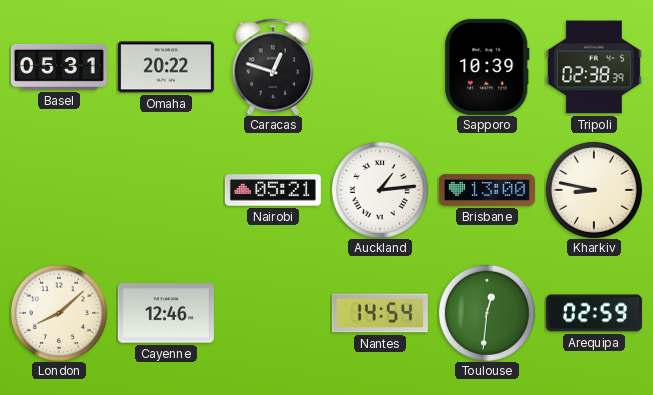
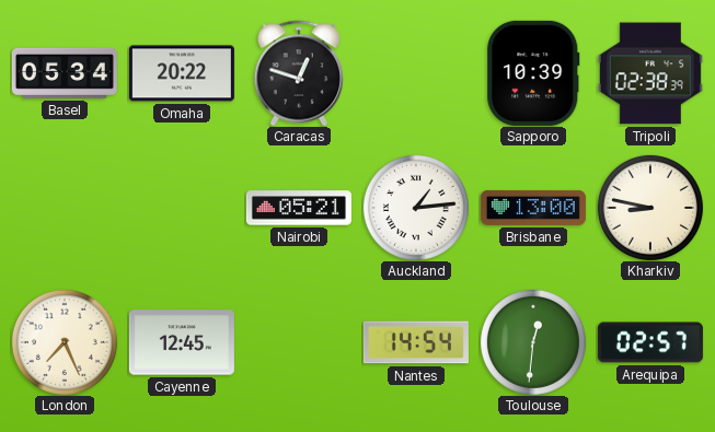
Basel: 05:31 -> 05:34
London: 8:08 -> 7:26
Cayenne: 12:46 -> 12:45
Arequipa: 02:59 -> 02:57
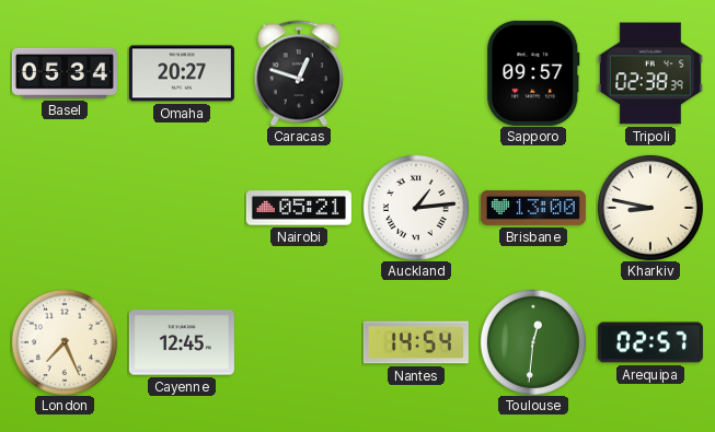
Omaha: 20:22 -> 20:27
Sapporo: 10:39 -> 09:57
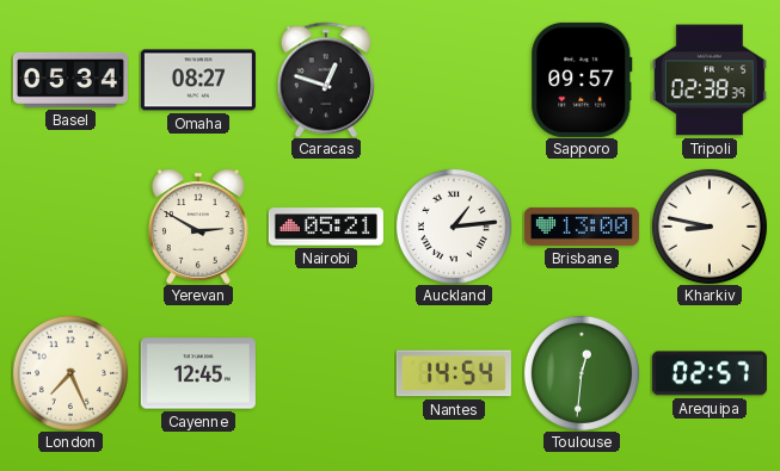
Omaha: 20:27 -> 08:27
Yerevan: none -> 2:50
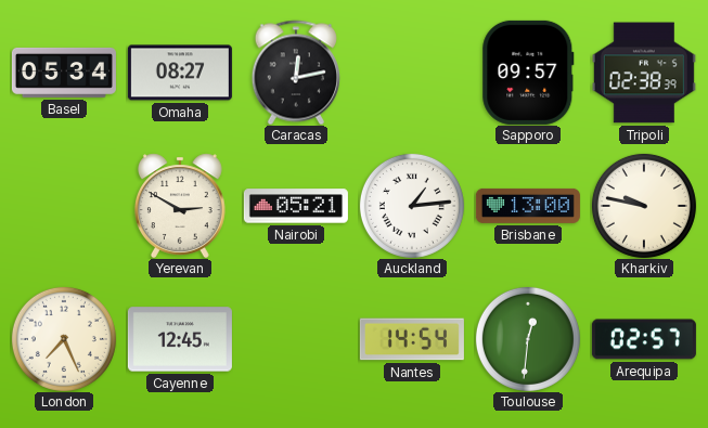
Caracas: 12:48 -> 12:13
Kharkiv: 8:47 -> 9:47
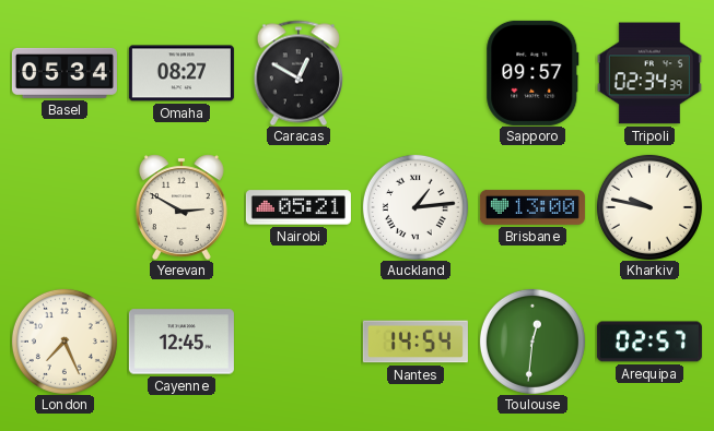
Caracas: 12:13 -> 12:50
Tripoli: 02:38 -> 02:34
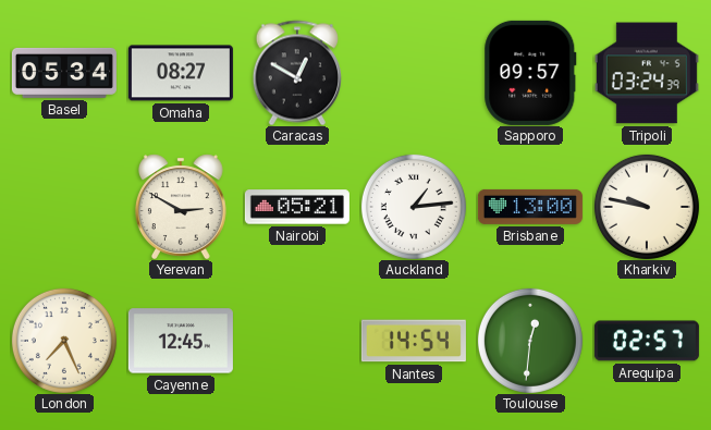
Tripoli: 02:34 -> 03:24
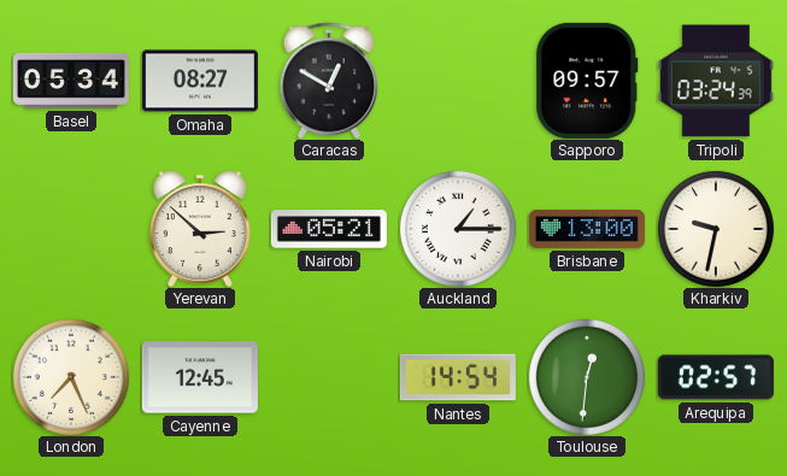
Yerevan: 2:50 -> 2:52
Auckland: 1:14 -> 1:15
Kharkiv: 9:47 -> 9:32
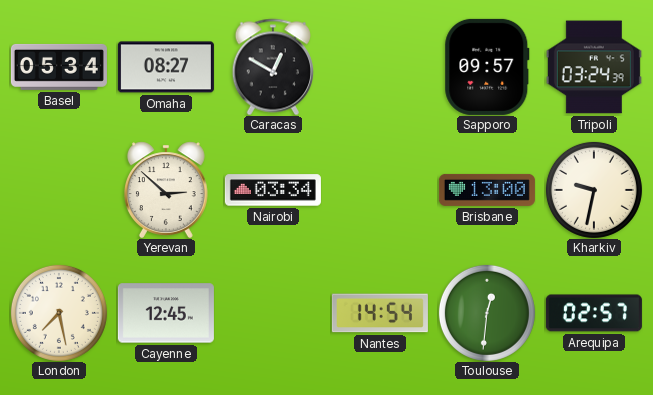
Nairobi: 05:21 -> 03:34
Auckland: 1:15 -> none
London: 7:26 -> 7:28
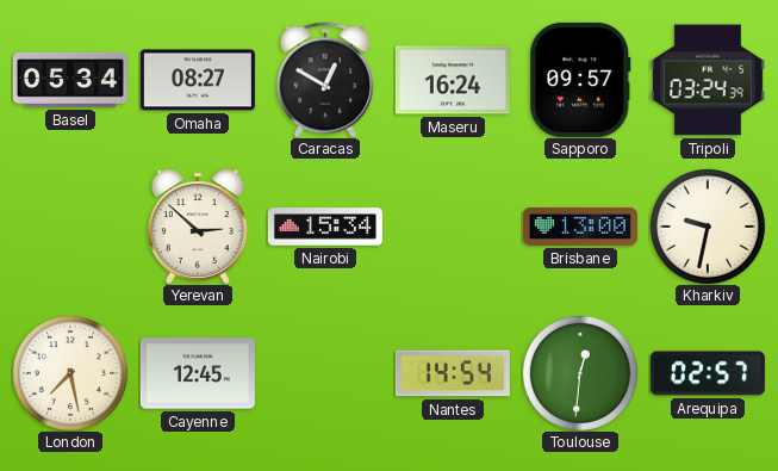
Maseru: none -> 16:24
Nairobi: 03:34 -> 15:34
